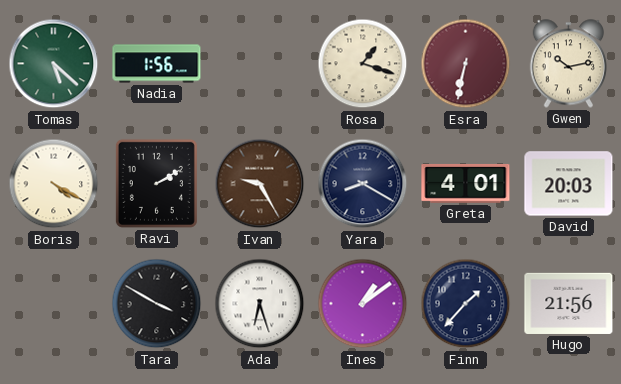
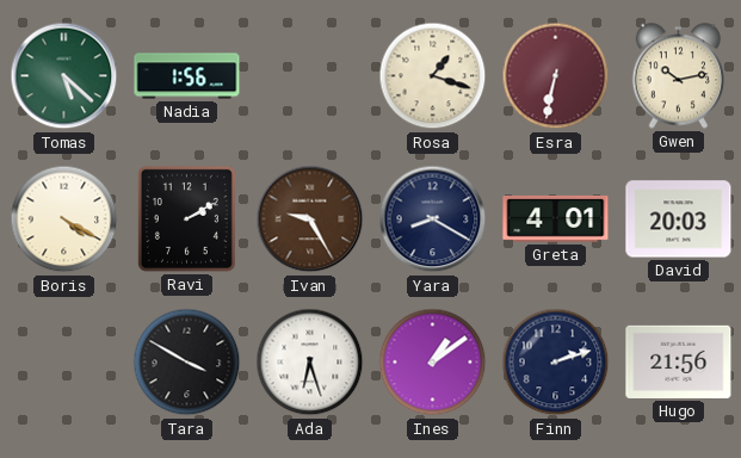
Finn: 1:37 -> 2:12
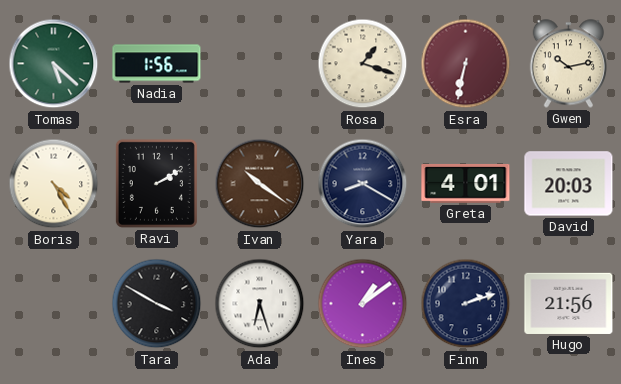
Boris: 4:20 -> 4:25
Ivan: 9:25 -> 10:21
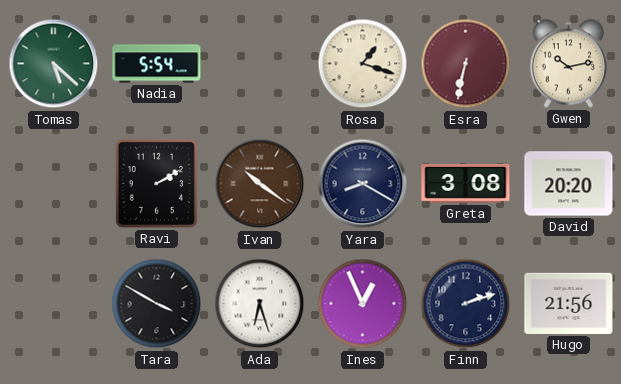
Nadia: 1:56 -> 5:54
Boris: 4:25 -> none
Greta: 4:01 -> 3:08
David: 20:03 -> 20:20
Ines: 1:09 -> 12:56
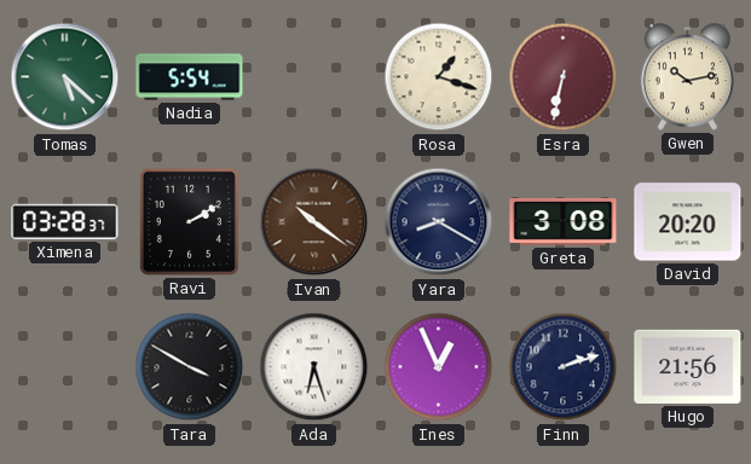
Ximena: none -> 03:28
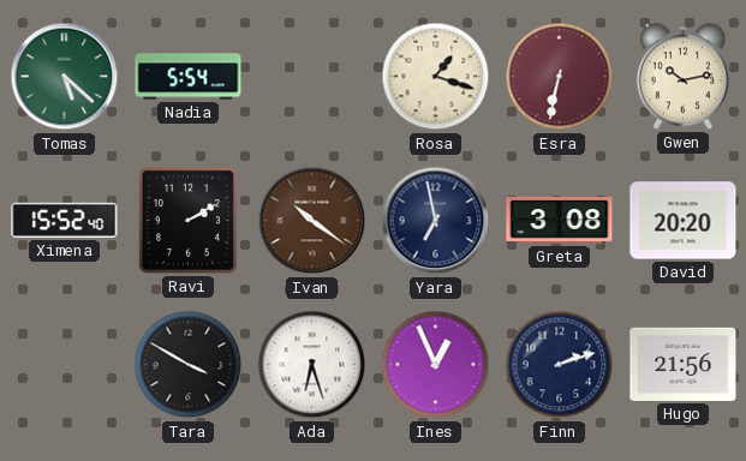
Ximena: 03:28 -> 15:52
Yara: 8:20 -> 6:58
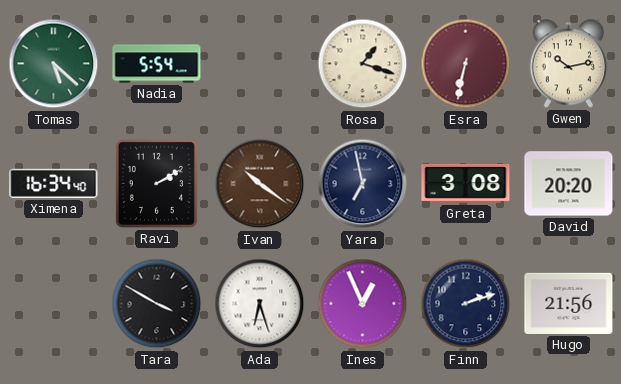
Ximena: 15:52 -> 16:34
